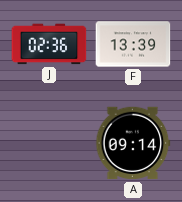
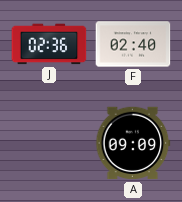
F: 13:39 -> 02:40
A: 09:14 -> 09:09
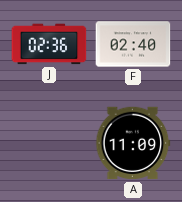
A: 09:09 -> 11:09
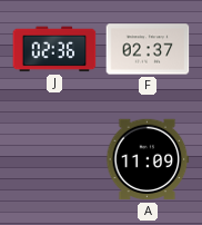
F: 02:40 -> 02:37
